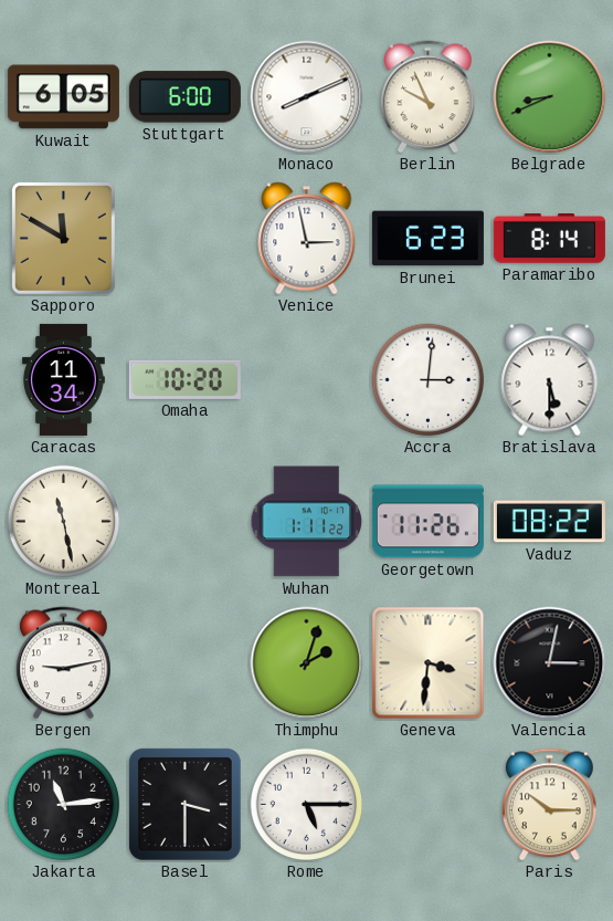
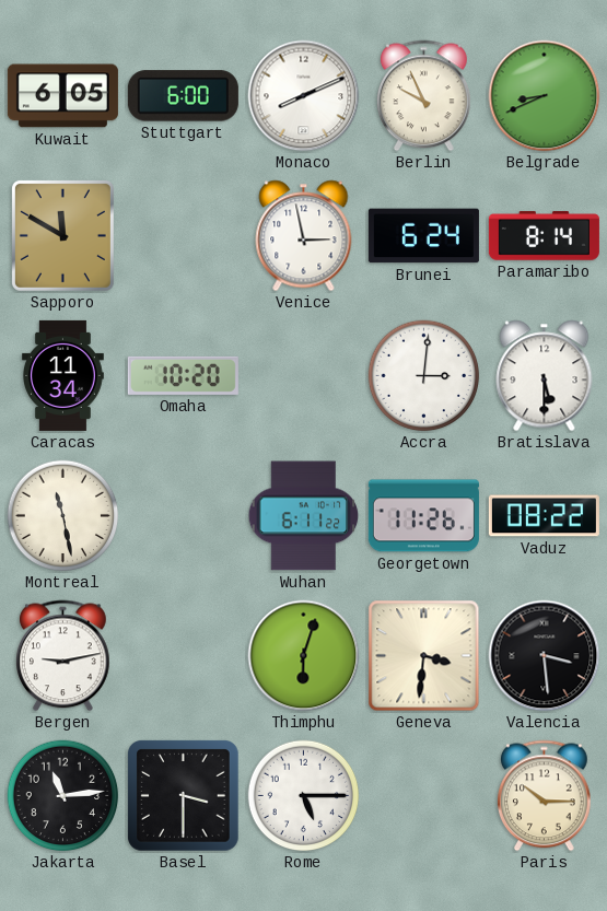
Brunei: 6:23 -> 6:24
Wuhan: 1:11 -> 6:11
Thimphu: 2:03 -> 6:03
Valencia: 3:02 -> 3:29
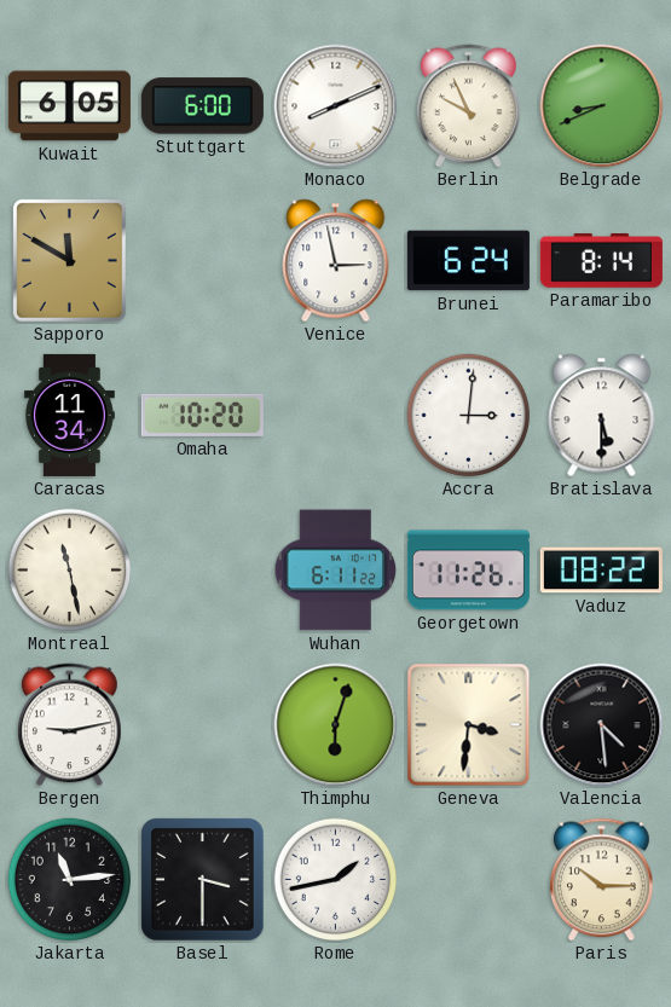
Valencia: 3:29 -> 4:29
Rome: 5:15 -> 1:43
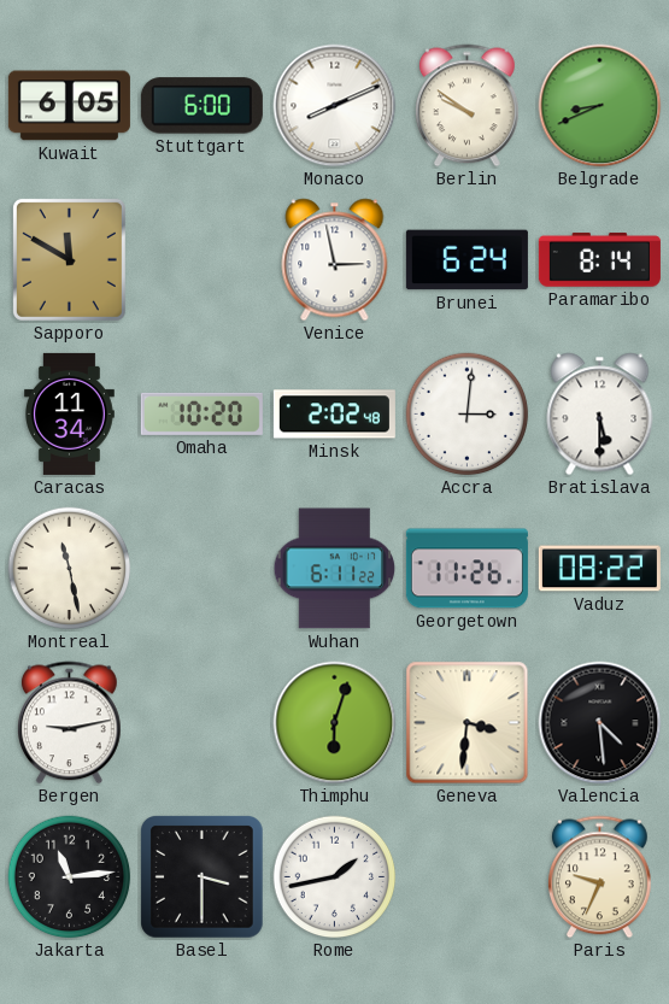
Berlin: 9:56 -> 9:51
Minsk: none -> 2:02
Paris: 10:15 -> 9:34
